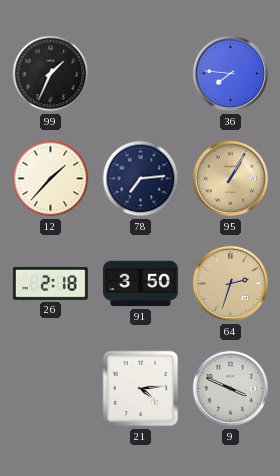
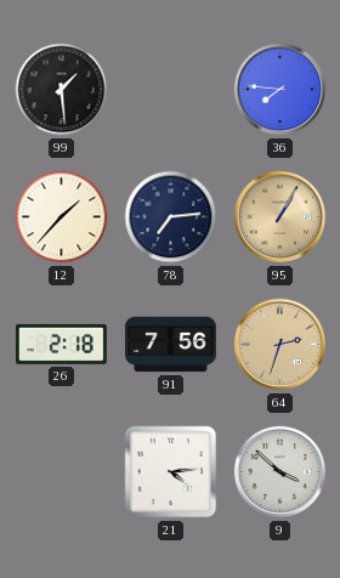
99: 1:34 -> 1:29
91: 3:50 -> 7:56
9: 3:49 -> 3:52
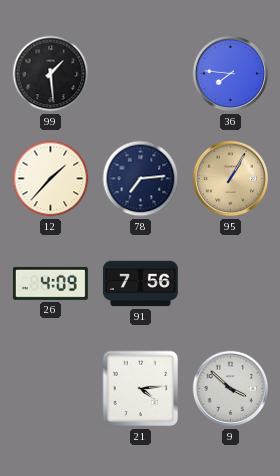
26: 2:18 -> 4:09
64: 2:33 -> none
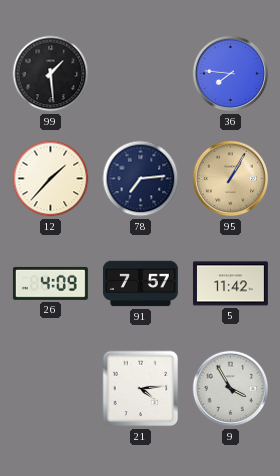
91: 7:56 -> 7:57
5: none -> 11:42
9: 3:52 -> 3:55
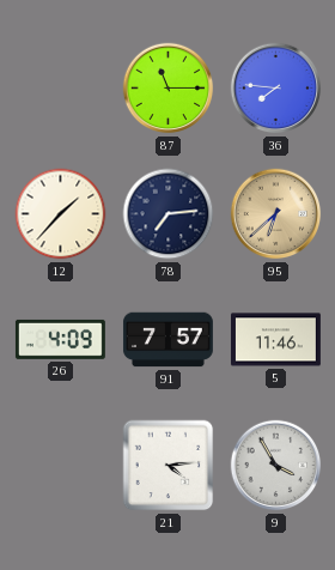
99: 1:29 -> none
87: none -> 11:15
95: 1:05 -> 6:38
5: 11:42 -> 11:46
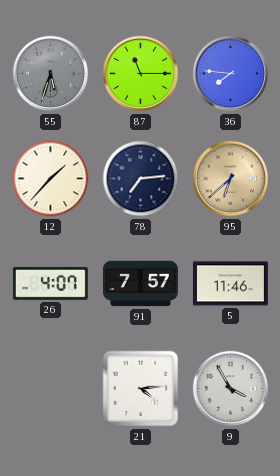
55: none -> 5:33
26: 4:09 -> 4:07
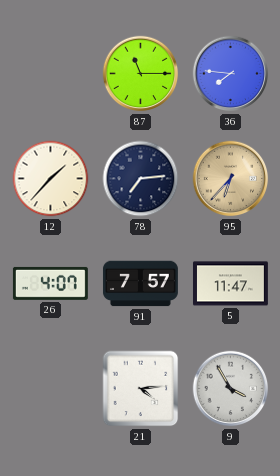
55: 5:33 -> none
95: 6:38 -> 6:37
5: 11:46 -> 11:47
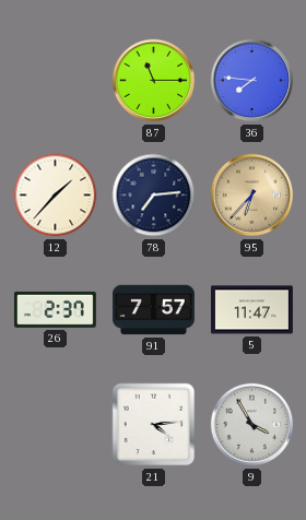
26: 4:07 -> 2:37
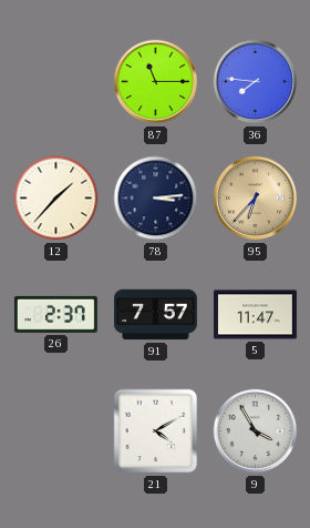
78: 7:14 -> 3:14
21: 4:14 -> 4:10
